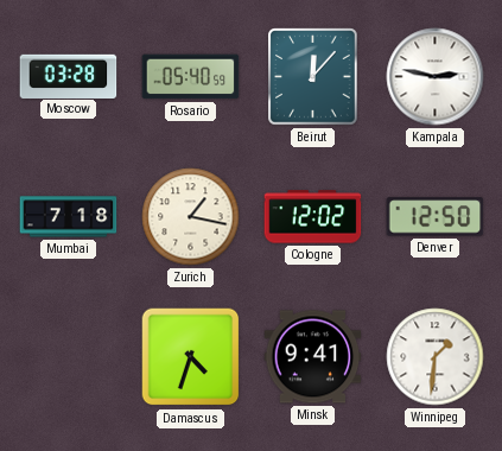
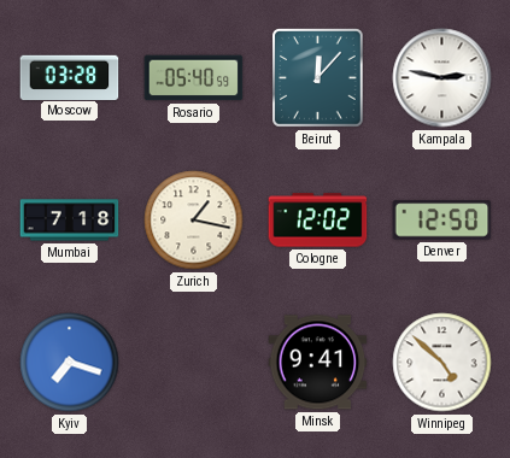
Kyiv: none -> 7:18
Damascus: 4:33 -> none
Winnipeg: 1:31 -> 4:52
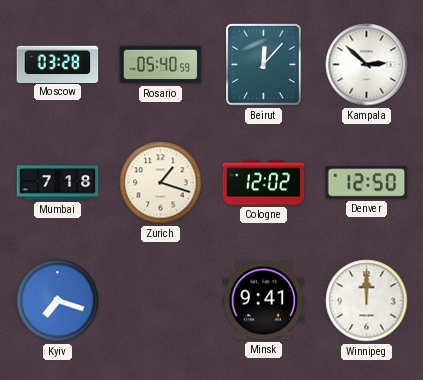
Kampala: 2:47 -> 2:52
Zurich: 1:17 -> 1:18
Winnipeg: 4:52 -> 12:00
